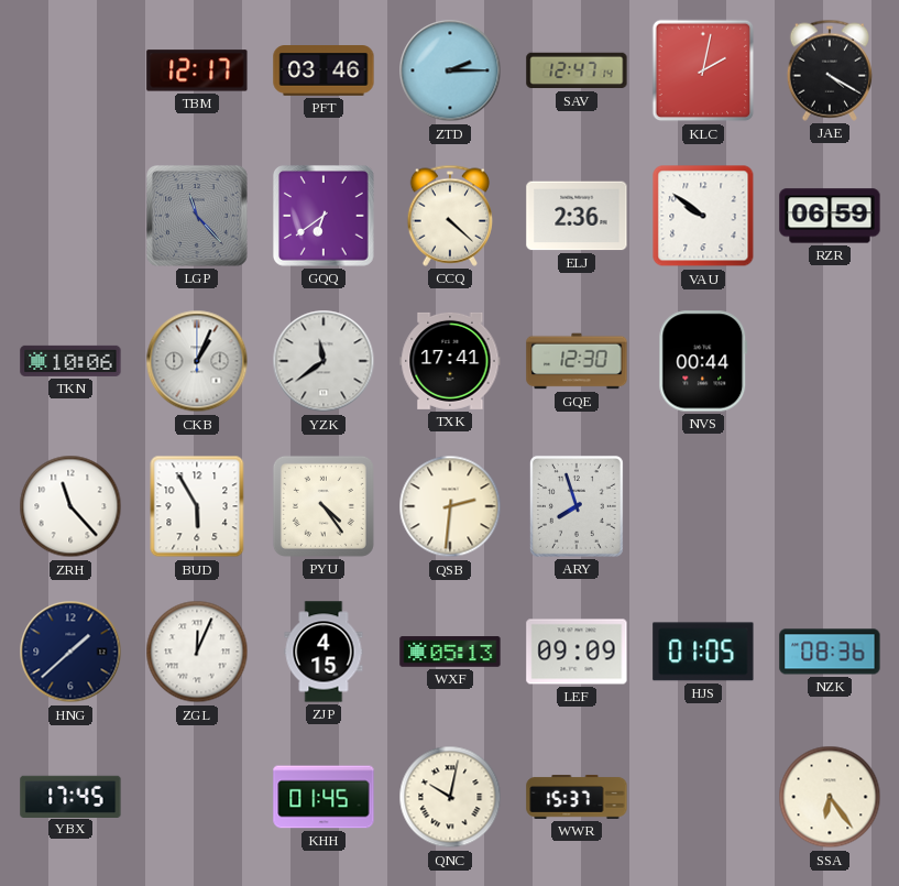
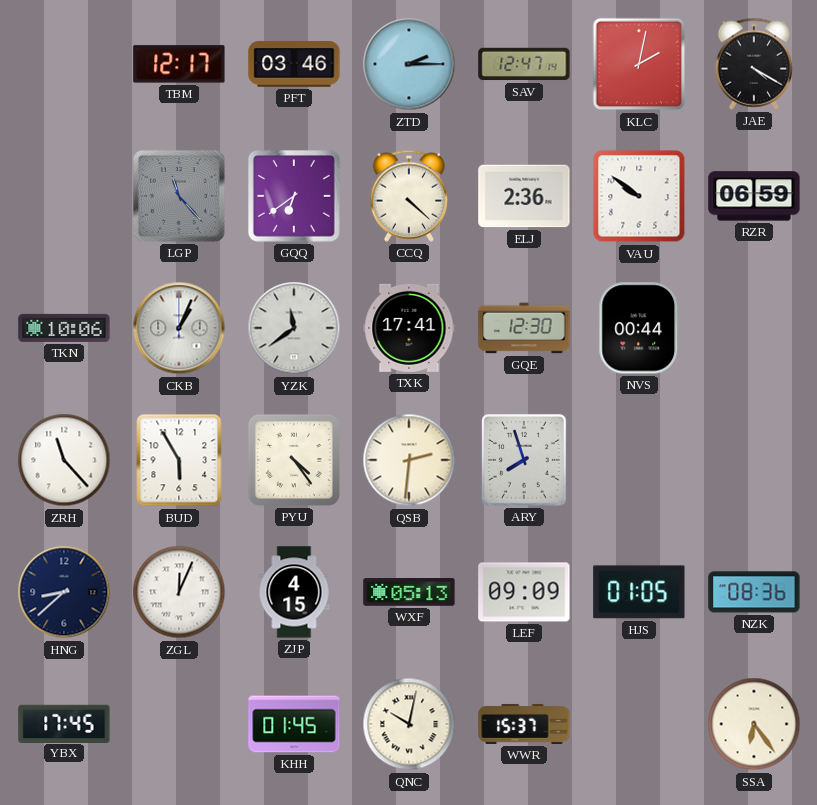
HNG: 1:38 -> 8:38
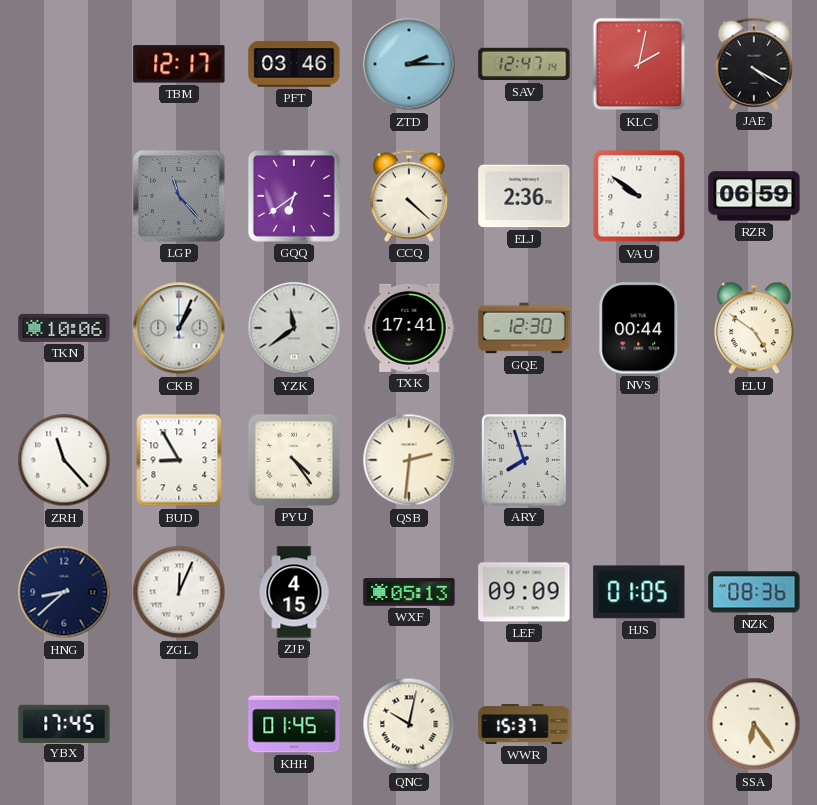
ELU: none -> 4:51
BUD: 5:55 -> 8:55
